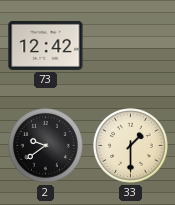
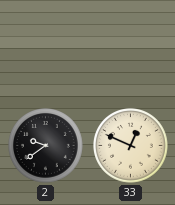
73: 12:42 -> none
33: 1:30 -> 12:49
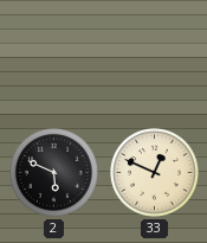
2: 9:39 -> 5:49
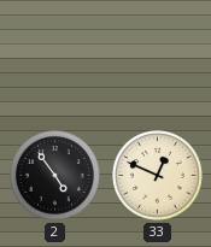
2: 5:49 -> 4:54
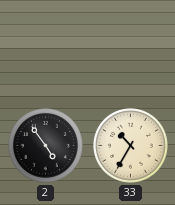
33: 12:49 -> 10:35
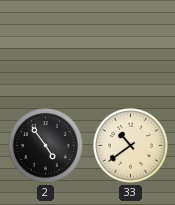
33: 10:35 -> 10:39
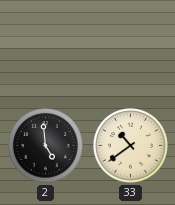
2: 4:54 -> 4:59
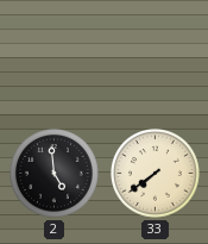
33: 10:39 -> 7:39
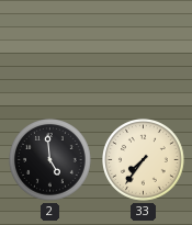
33: 7:39 -> 7:36
